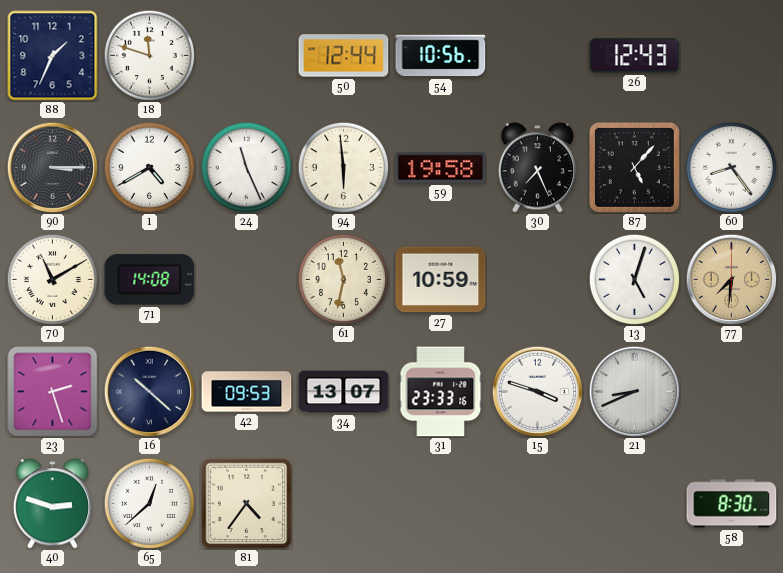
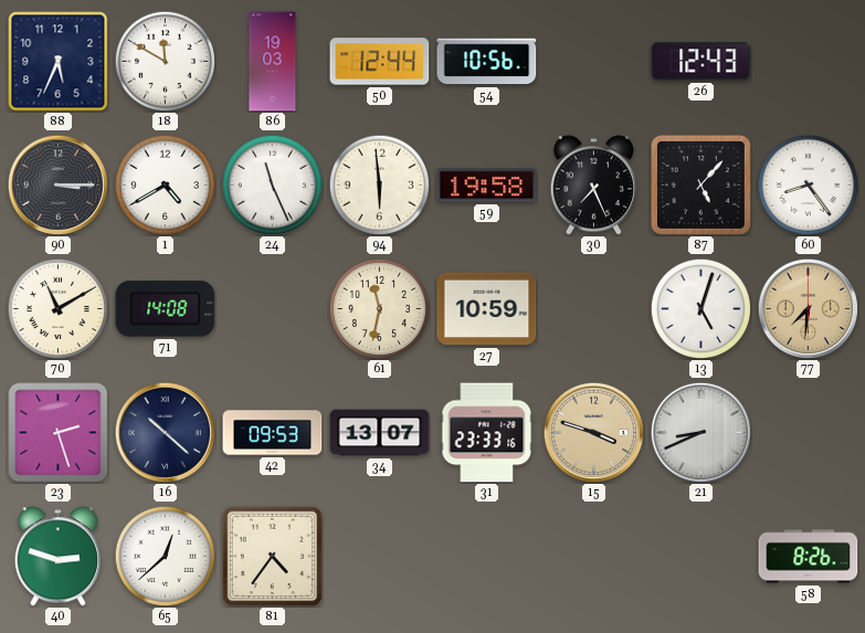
88: 1:34 -> 5:34
18: 11:48 -> 11:50
86: none -> 19:03
15 dial: white -> champagne
58: 8:30 -> 8:26
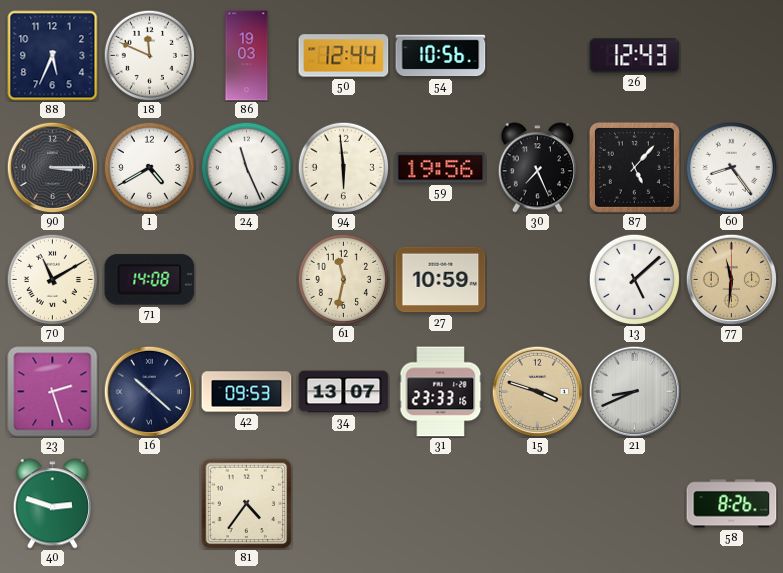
18: 11:50 -> 11:49
59: 19:58 -> 19:56
13: 5:03 -> 5:08
77: 7:31 -> 11:31
65: 12:38 -> none
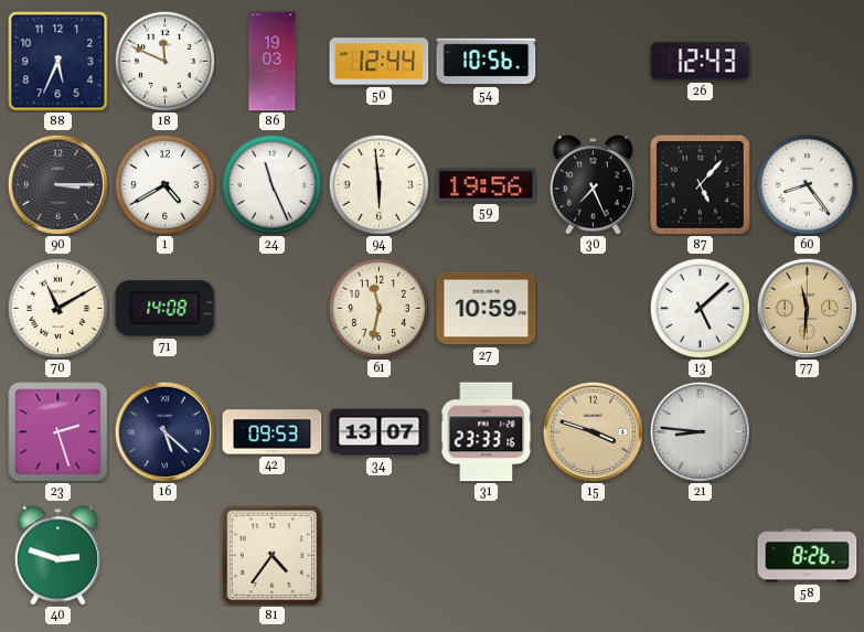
16: 10:22 -> 5:22
21: 8:41 -> 8:46
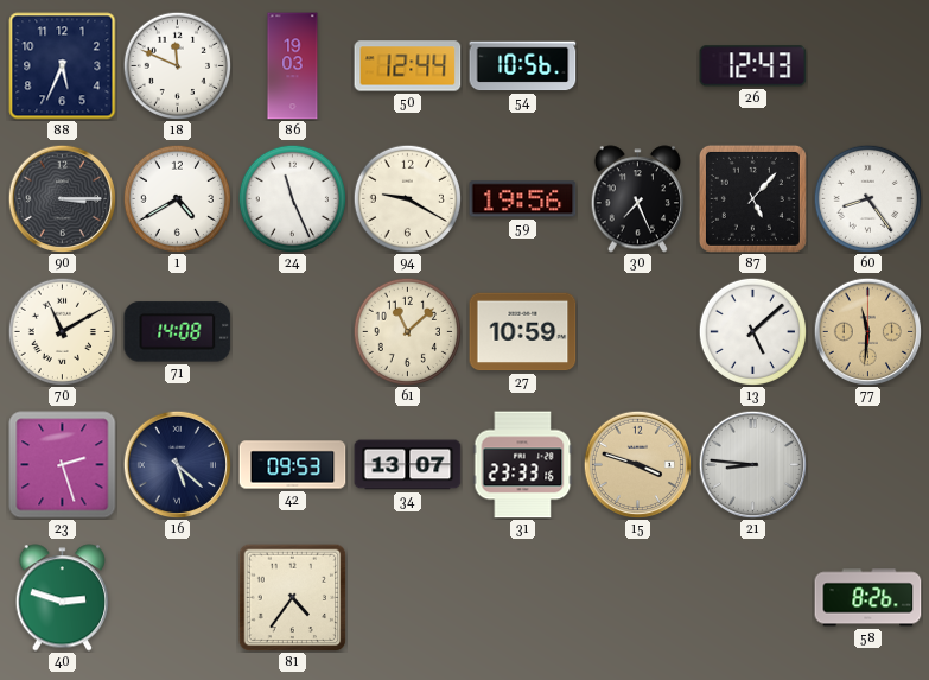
94: 5:59 -> 9:20
61: 11:32 -> 11:08
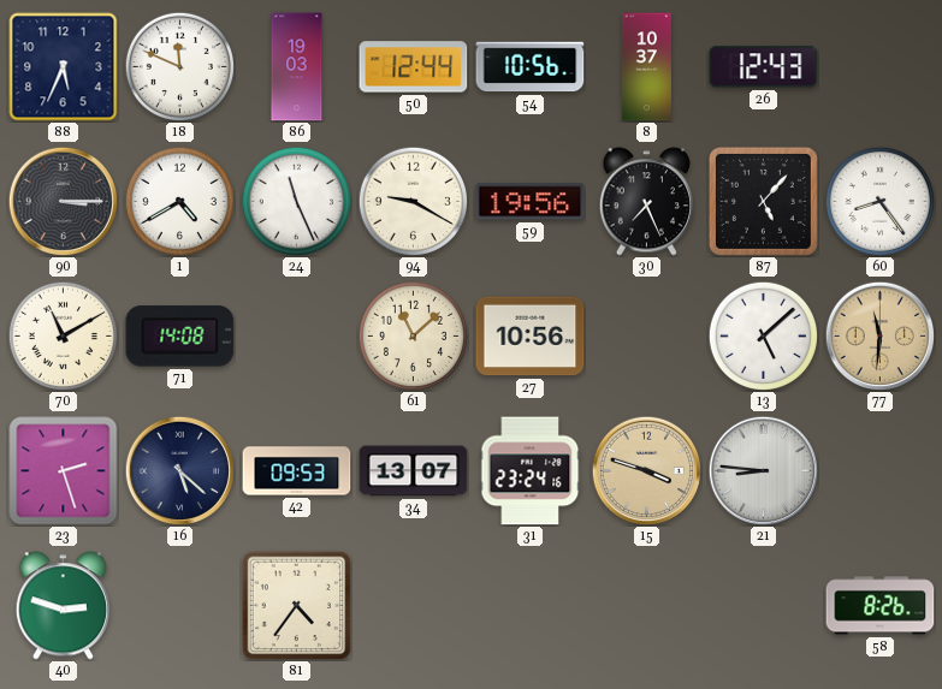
8: none -> 10:37
27: 10:59 -> 10:56
31: 23:33 -> 23:24
